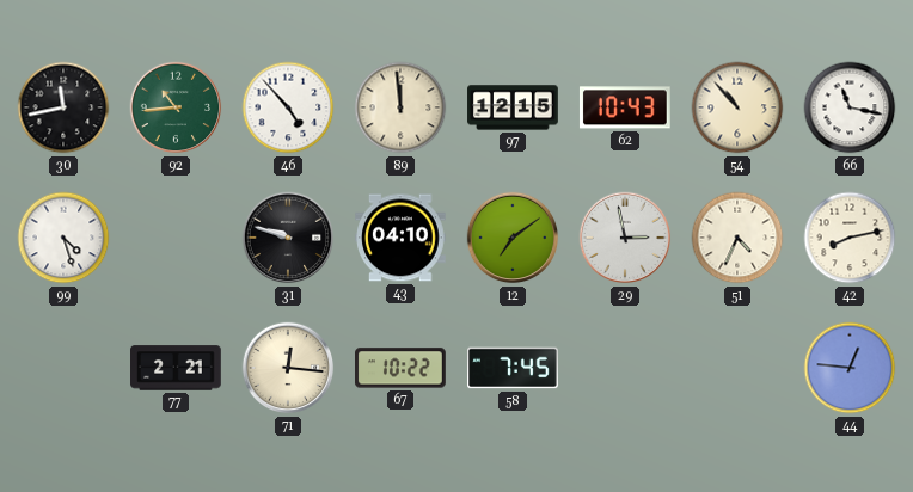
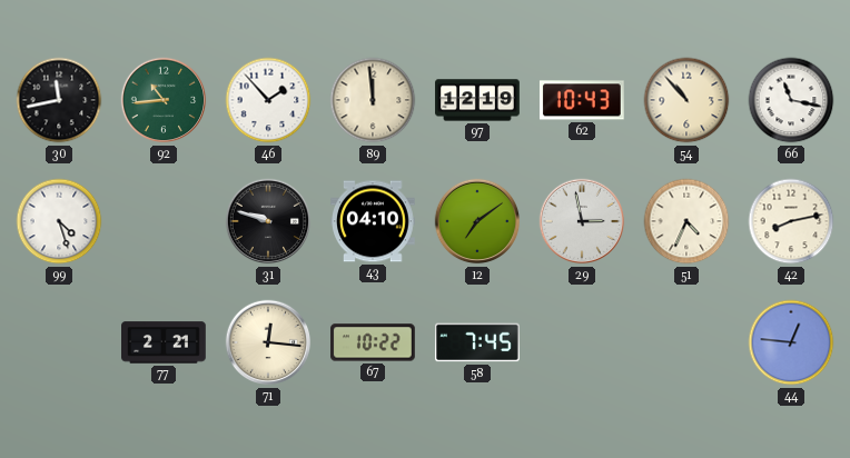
46: 4:53 -> 1:53
97: 12:15 -> 12:19
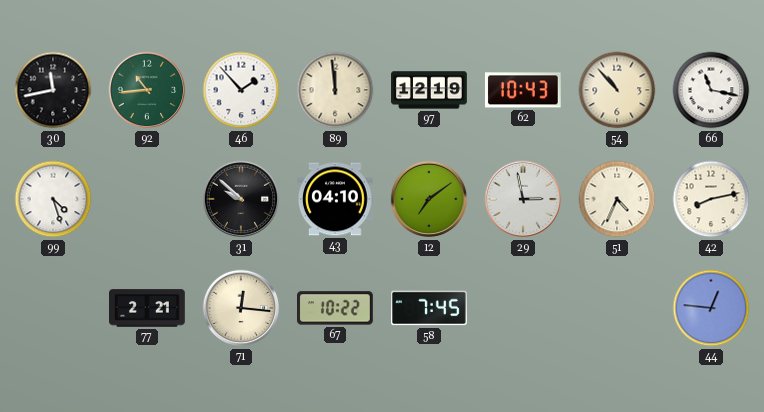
31: 9:48 -> 9:52
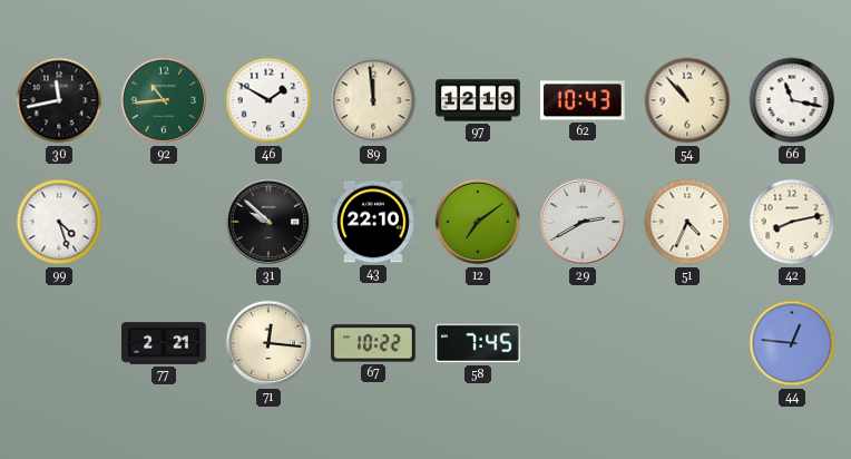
46: 1:53 -> 1:50
43: 04:10 -> 22:10
29: 2:58 -> 2:40
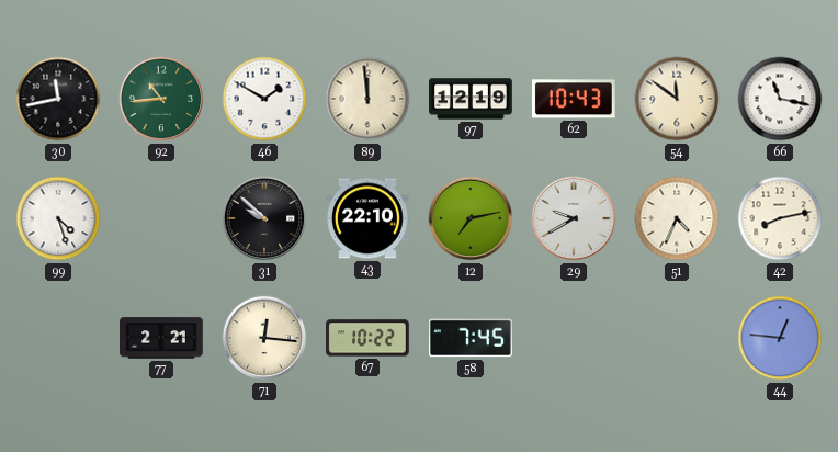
54: 10:53 -> 11:51
12: 7:09 -> 7:13
29: 2:40 -> 9:40
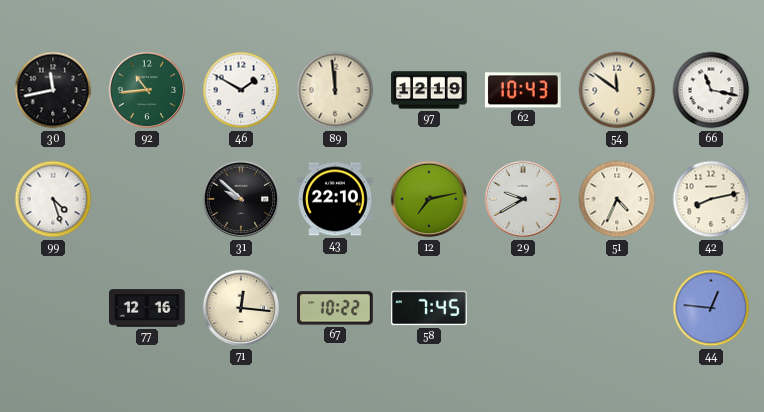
77: 2:21 -> 12:16
